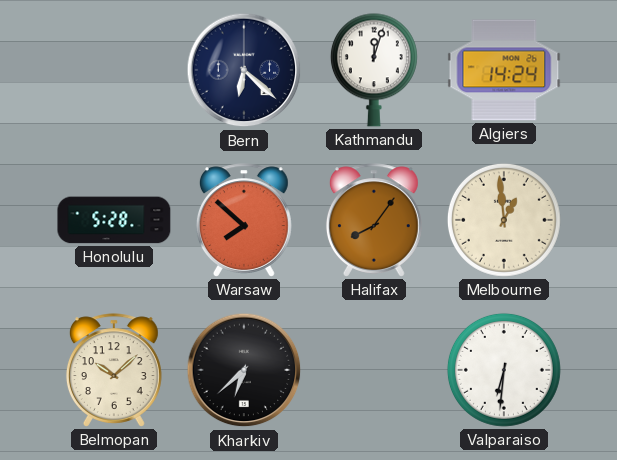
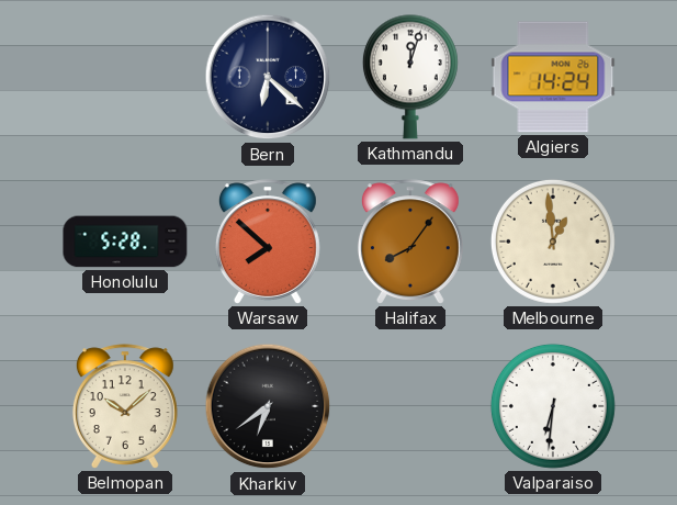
Kharkiv: 6:38 -> 6:39
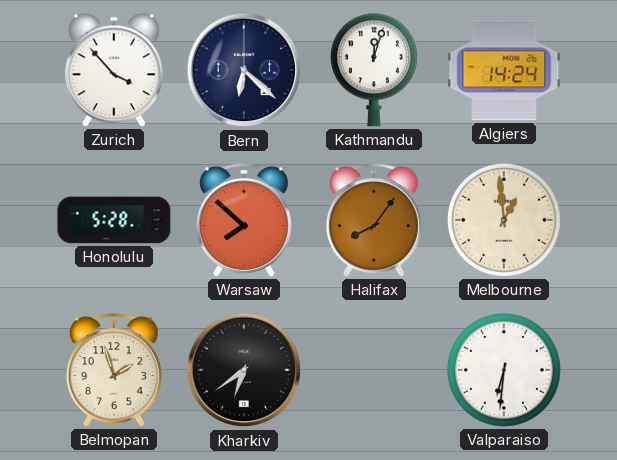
Zurich: none -> 3:53
Belmopan: 10:08 -> 1:57
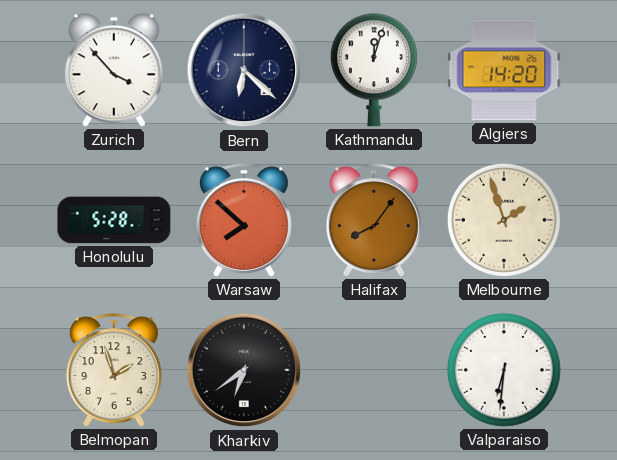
Algiers: 14:24 -> 14:20
Melbourne: 12:59 -> 1:57
